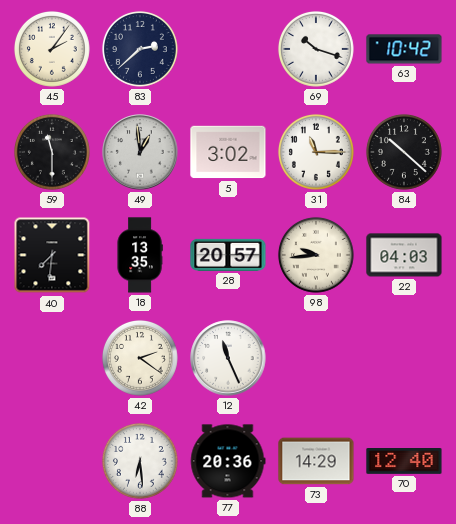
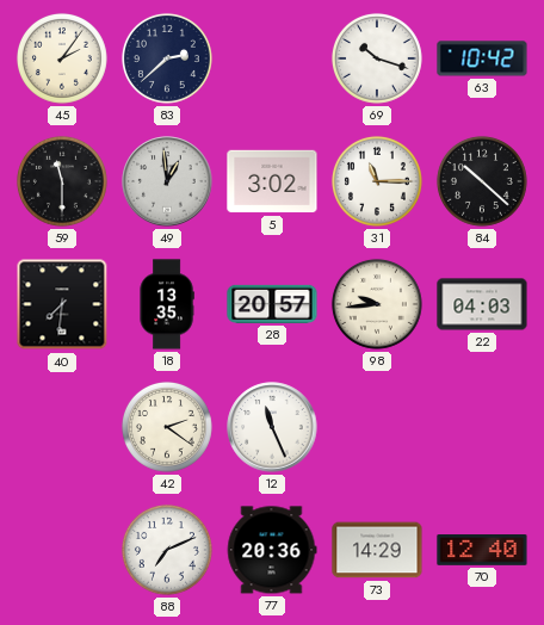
88: 6:29 -> 7:11
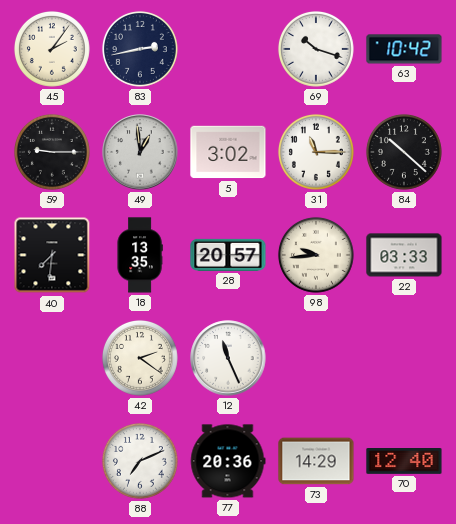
83: 2:38 -> 2:43
59: 11:30 -> 9:15
22: 04:03 -> 03:33
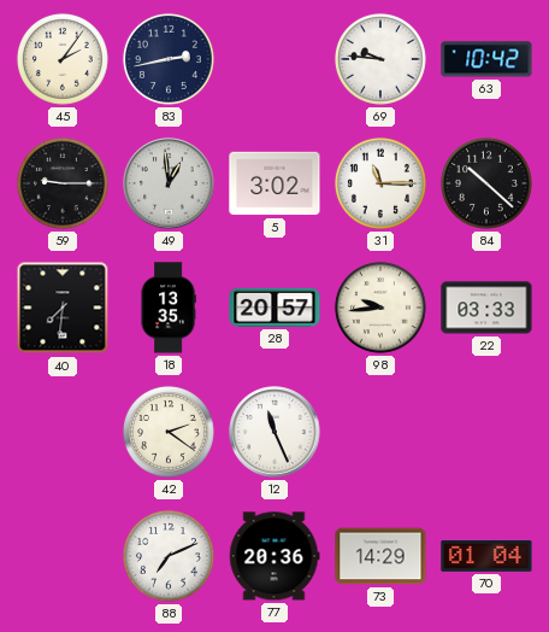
69: 10:18 -> 9:46
70: 12:40 -> 01:04
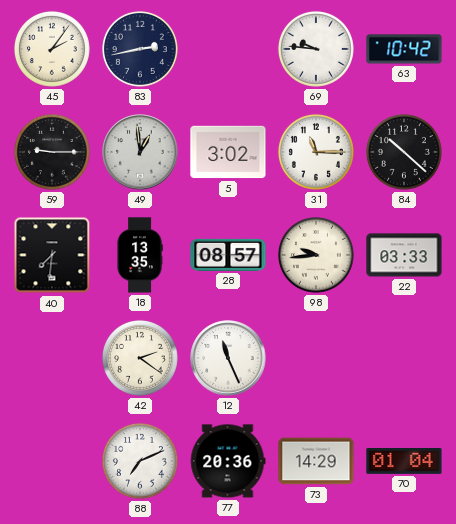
28: 20:57 -> 08:57
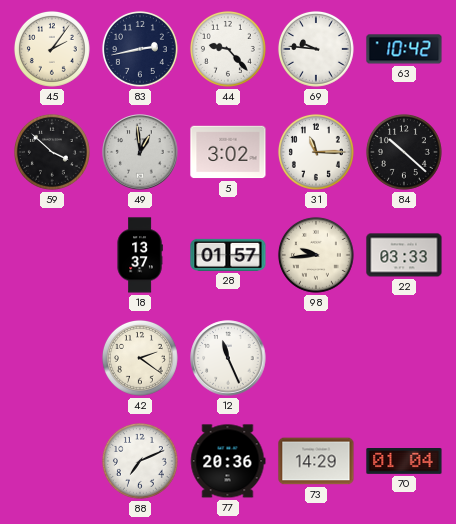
44: none -> 9:23
59: 9:15 -> 3:52
40: 7:31 -> none
18: 13:35 -> 13:37
28: 08:57 -> 01:57
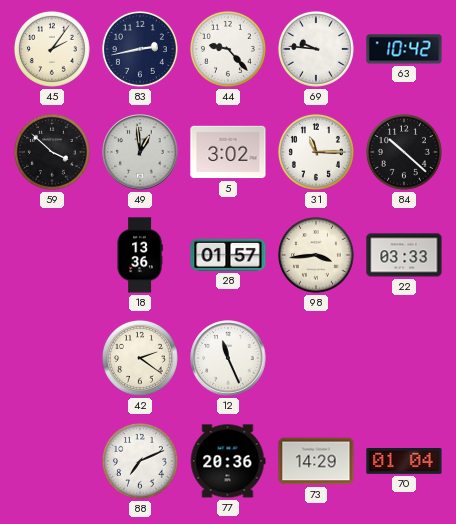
18: 13:37 -> 13:36
98: 9:44 -> 3:44
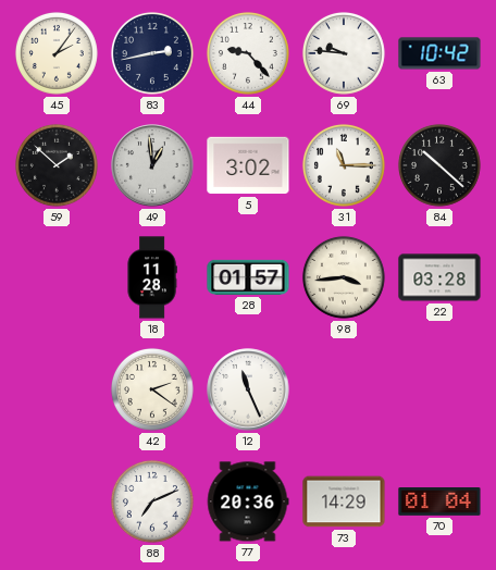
59: 3:52 -> 1:52
18: 13:36 -> 11:28
22: 03:33 -> 03:28
